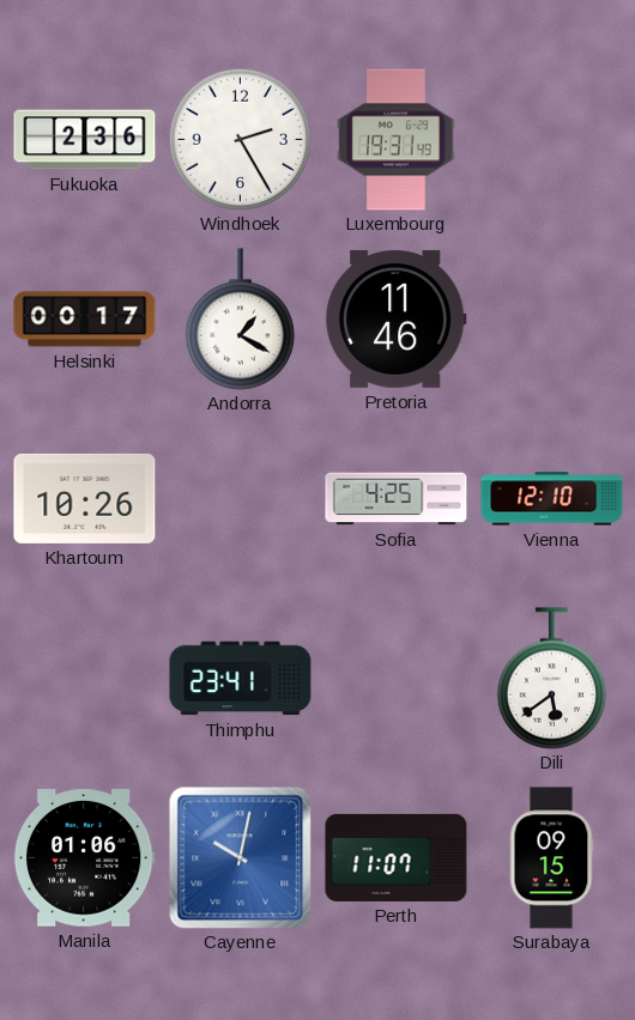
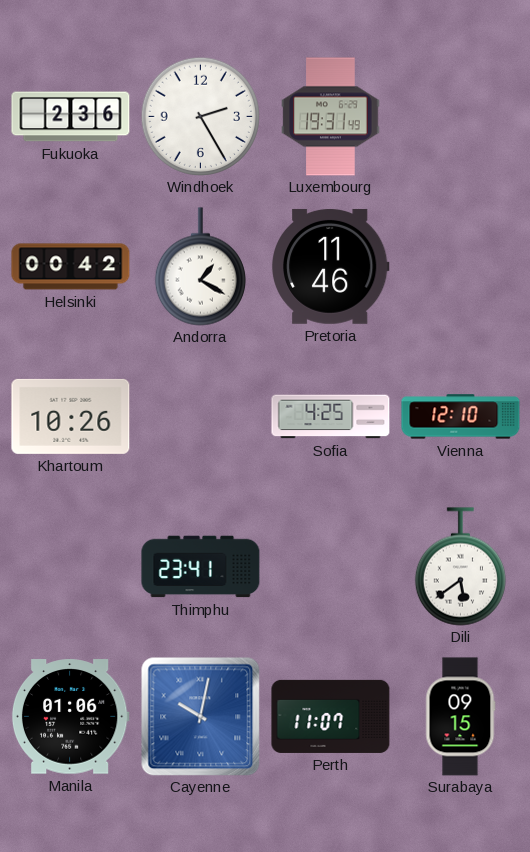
Helsinki: 00:17 -> 00:42
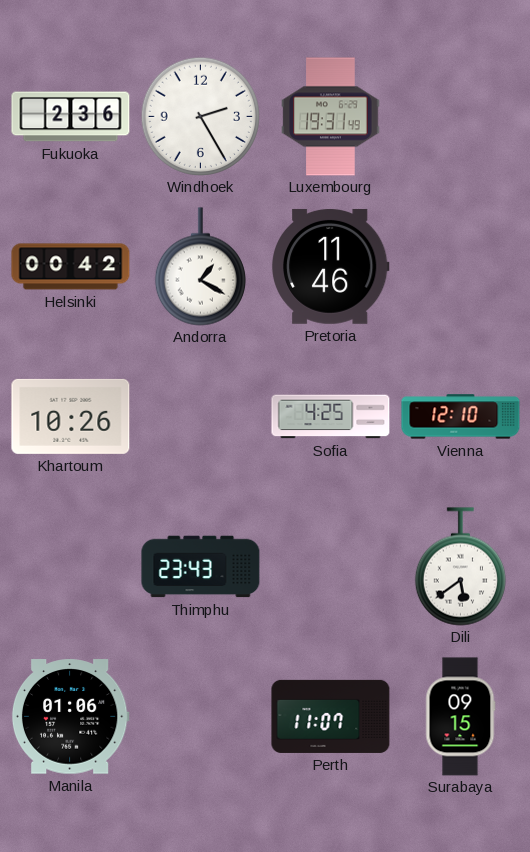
Thimphu: 23:41 -> 23:43
Cayenne: 10:02 -> none
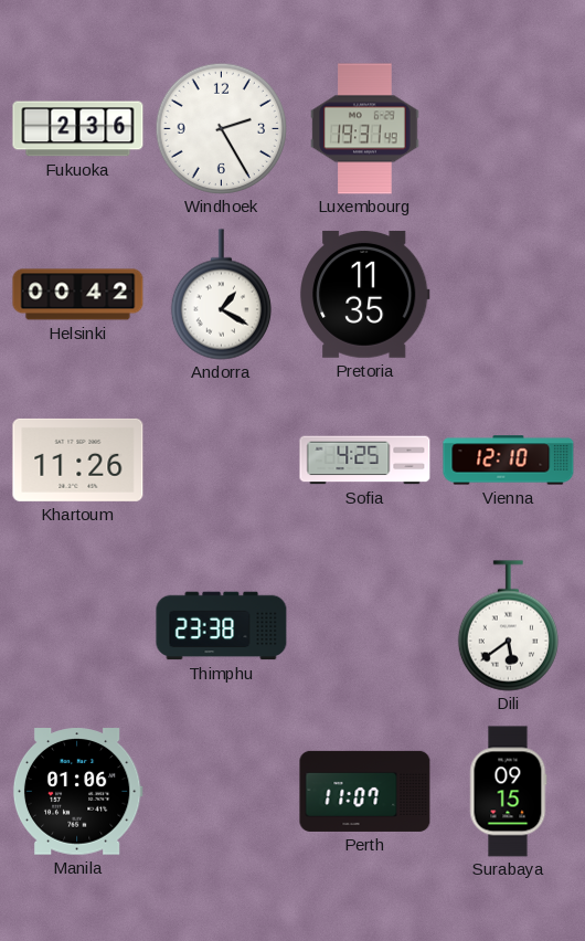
Pretoria: 11:46 -> 11:35
Khartoum: 10:26 -> 11:26
Thimphu: 23:43 -> 23:38
